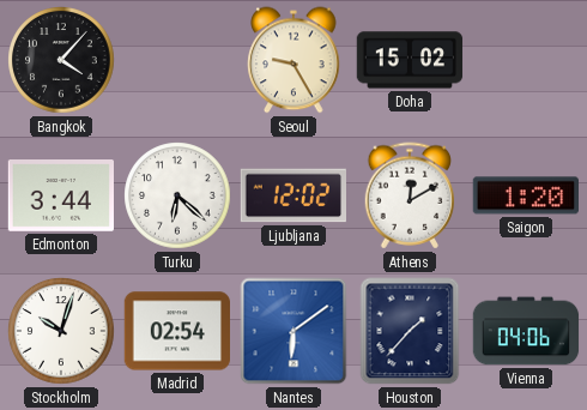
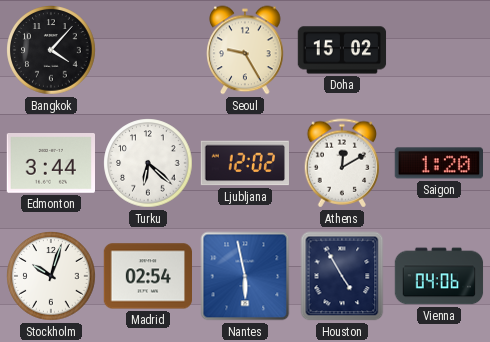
Nantes: 6:09 -> 5:58
Houston: 1:37 -> 4:55
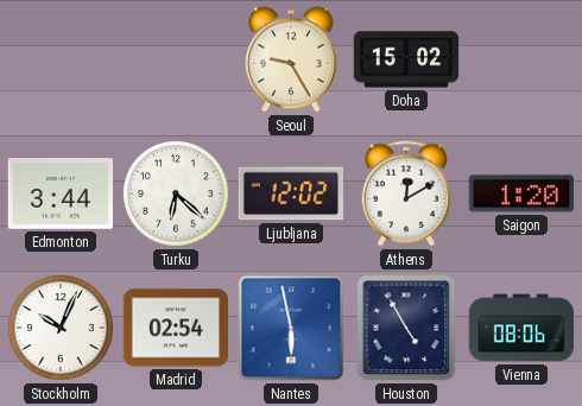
Bangkok: 4:07 -> none
Stockholm: 10:03 -> 10:04
Vienna: 04:06 -> 08:06
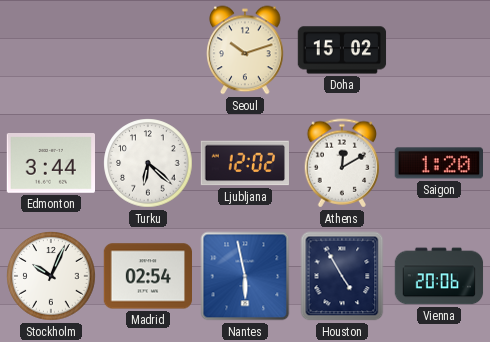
Seoul: 9:25 -> 10:12
Vienna: 08:06 -> 20:06
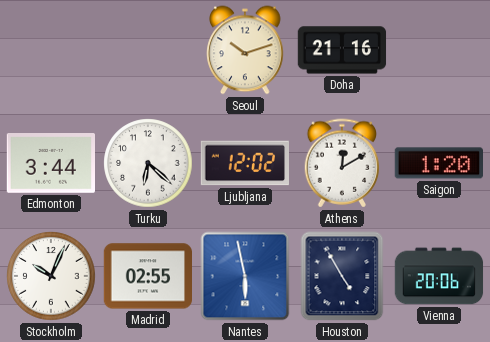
Doha: 15:02 -> 21:16
Madrid: 02:54 -> 02:55
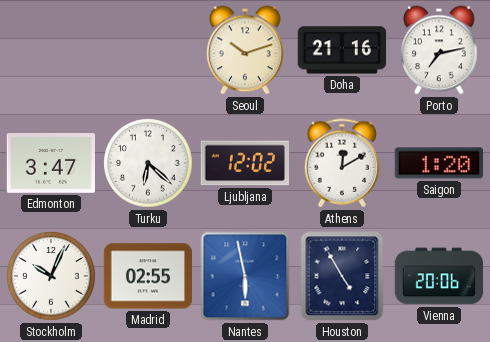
Porto: none -> 7:13
Edmonton: 3:44 -> 3:47
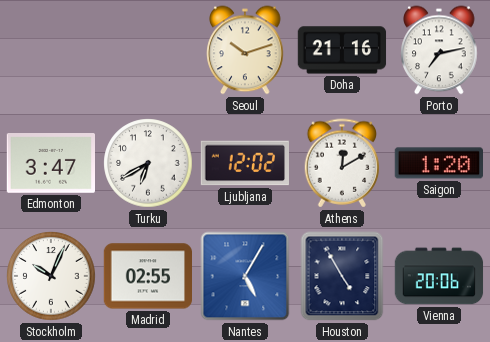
Turku: 6:22 -> 6:40
Nantes: 5:58 -> 5:05
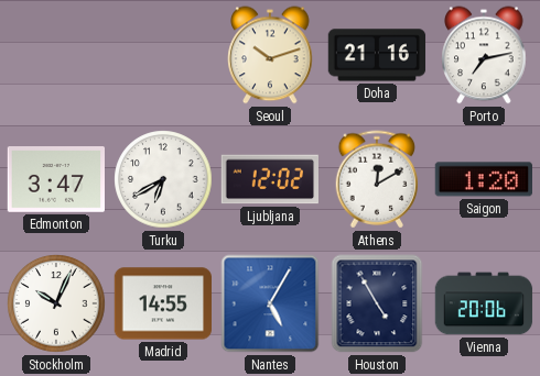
Madrid: 02:55 -> 14:55
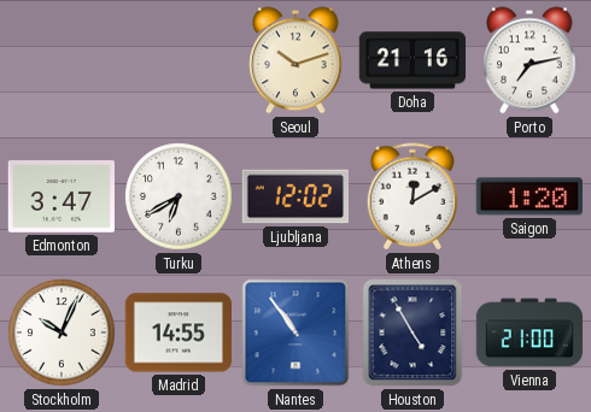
Nantes: 5:05 -> 10:54
Vienna: 20:06 -> 21:00
